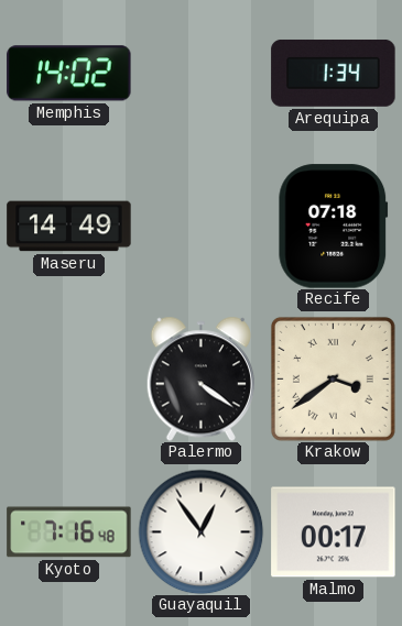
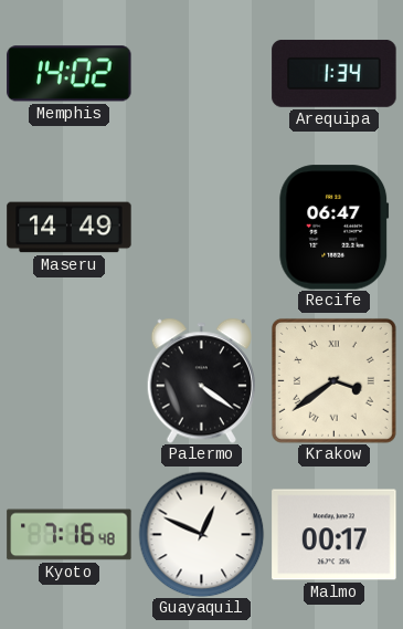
Recife: 07:18 -> 06:47
Guayaquil: 12:54 -> 12:49
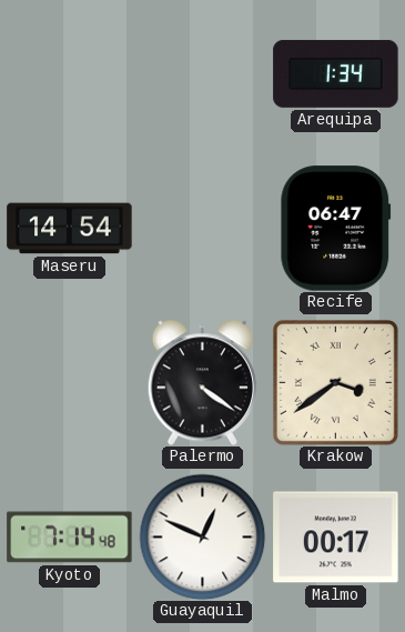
Memphis: 14:02 -> none
Maseru: 14:49 -> 14:54
Kyoto: 7:16 -> 7:14
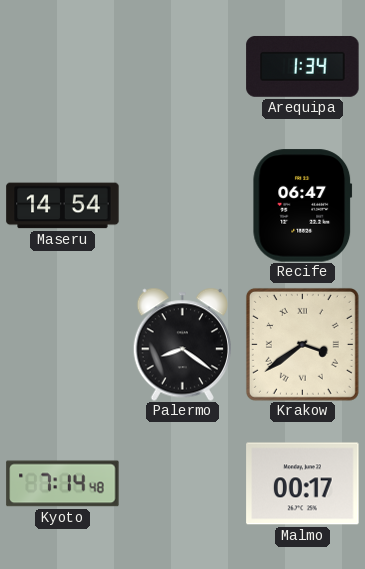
Palermo: 4:21 -> 8:21
Guayaquil: 12:49 -> none
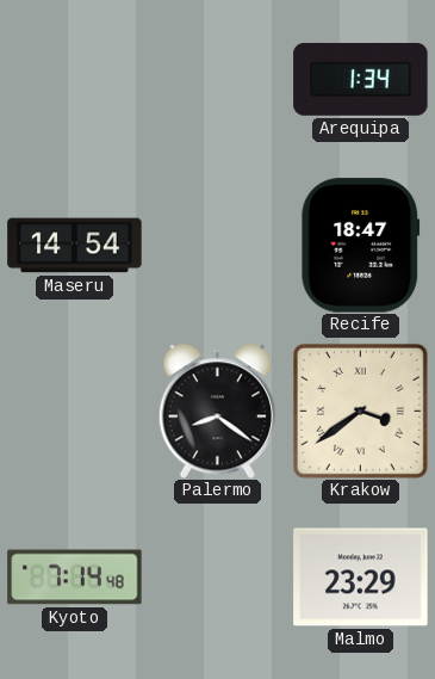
Recife: 06:47 -> 18:47
Malmo: 00:17 -> 23:29
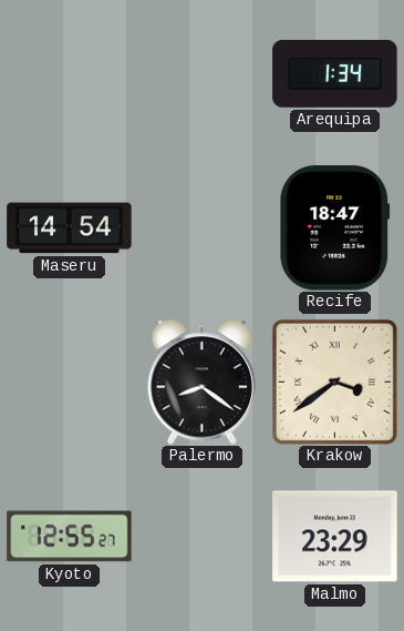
Kyoto: 7:14 -> 12:55
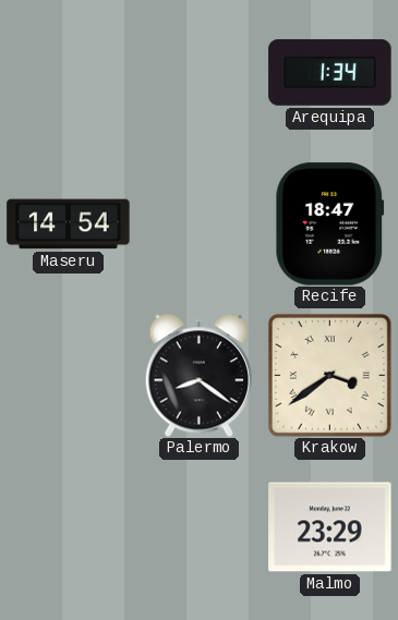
Kyoto: 12:55 -> none
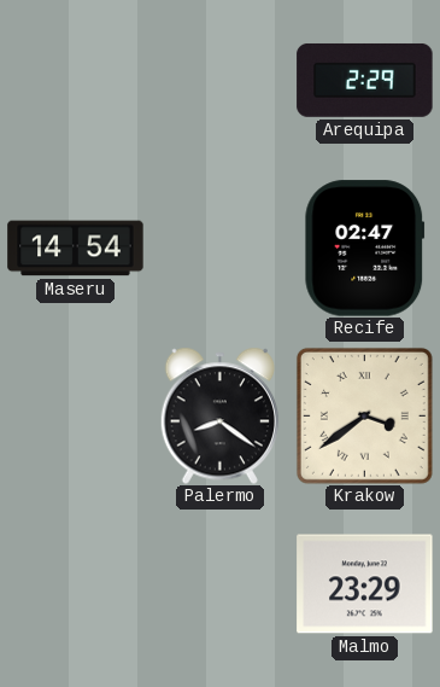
Arequipa: 1:34 -> 2:29
Recife: 18:47 -> 02:47
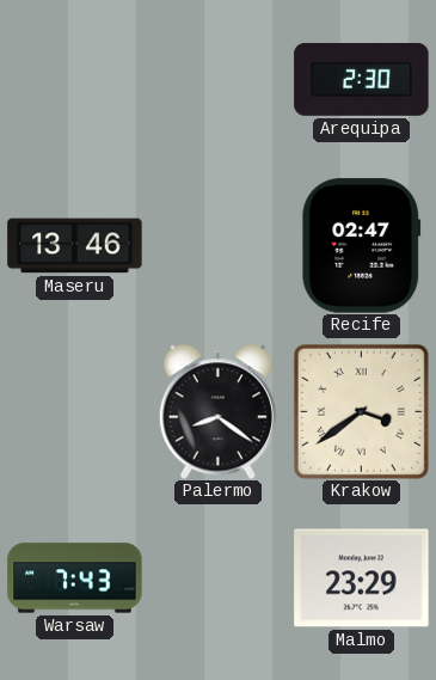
Arequipa: 2:29 -> 2:30
Maseru: 14:54 -> 13:46
Warsaw: none -> 7:43
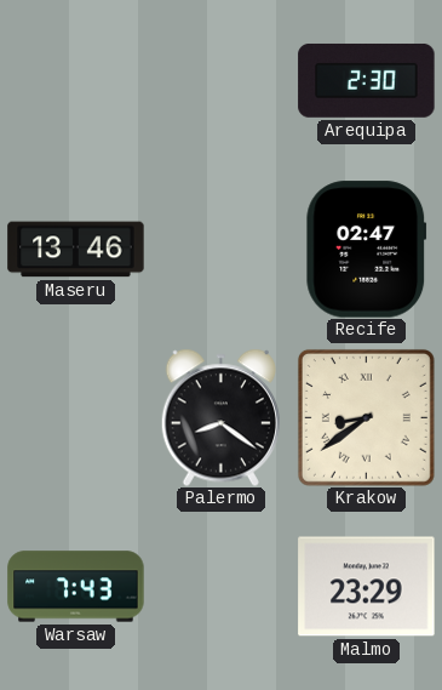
Krakow: 3:39 -> 8:39
